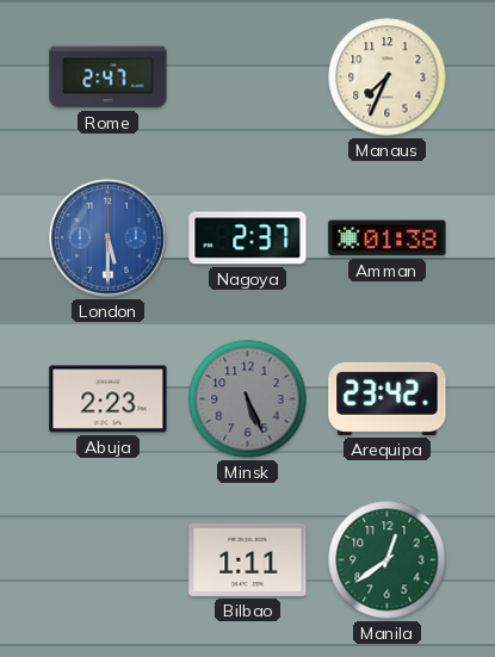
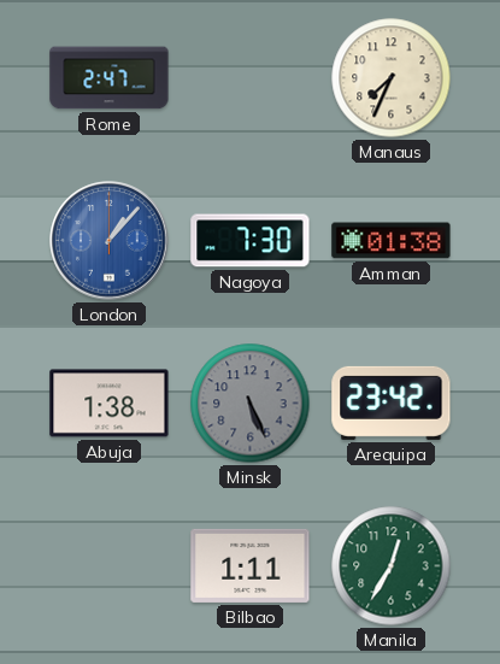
London: 5:30 -> 1:07
Nagoya: 2:37 -> 7:30
Abuja: 2:23 -> 1:38
Manila: 12:39 -> 12:35
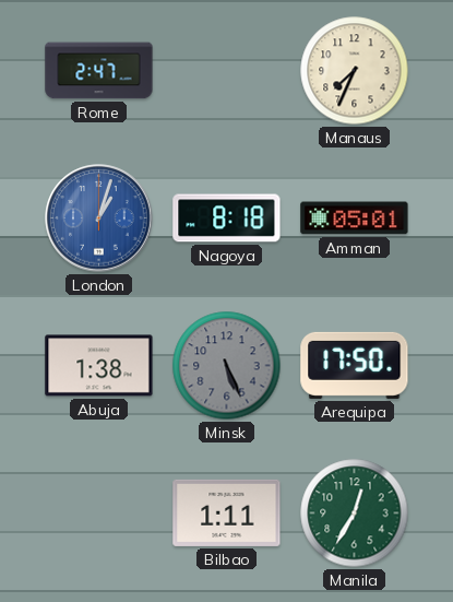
London: 1:07 -> 1:03
Nagoya: 7:30 -> 8:18
Amman: 01:38 -> 05:01
Arequipa: 23:42 -> 17:50
